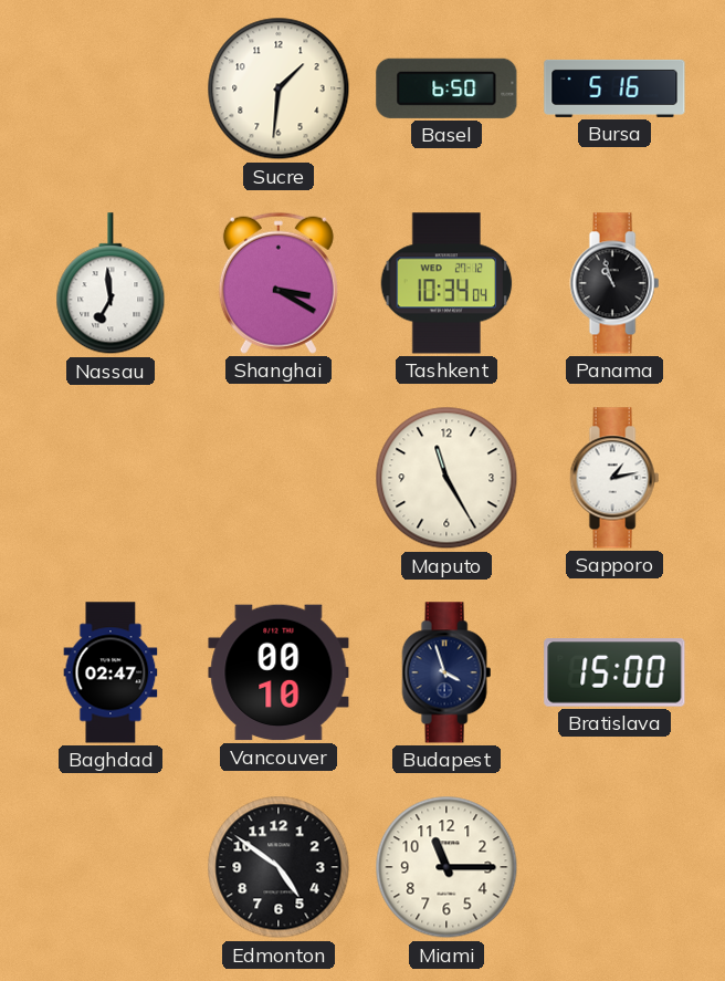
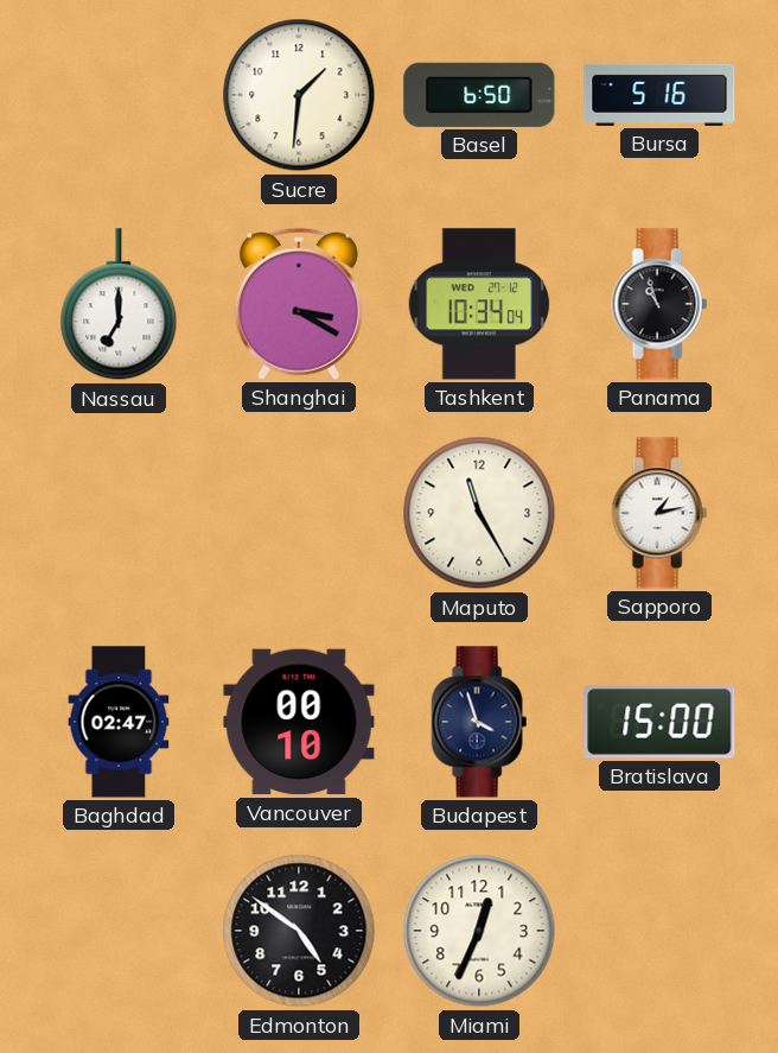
Nassau: 6:59 -> 7:00
Miami: 11:15 -> 12:34
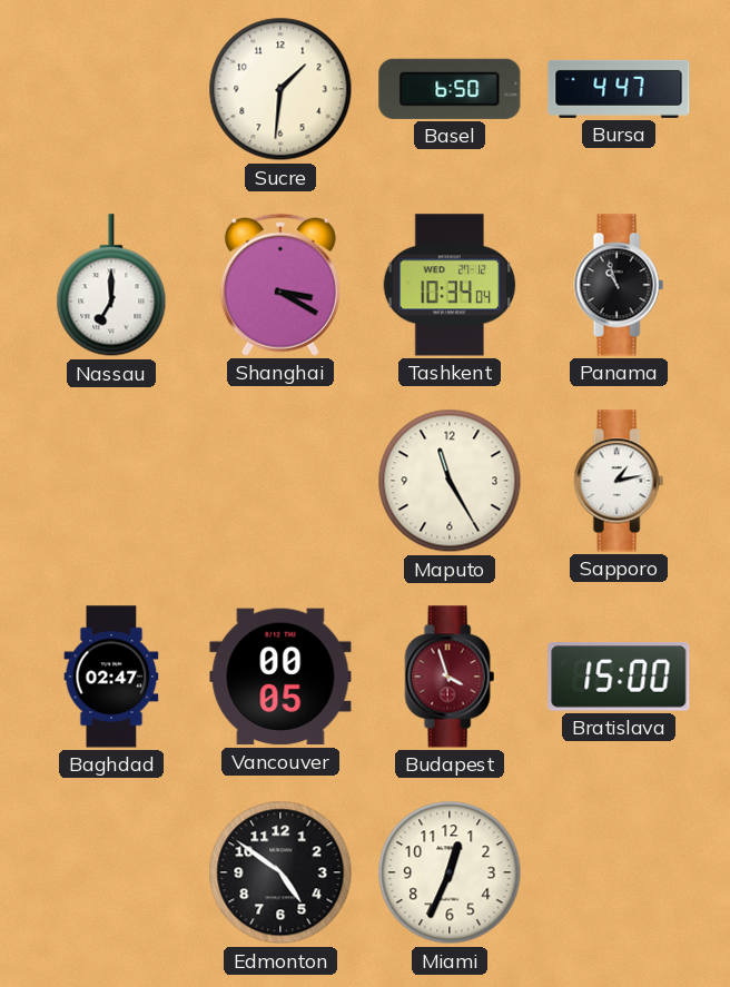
Bursa: 5:16 -> 4:47
Vancouver: 00:10 -> 00:05
Budapest dial: navy -> burgundy
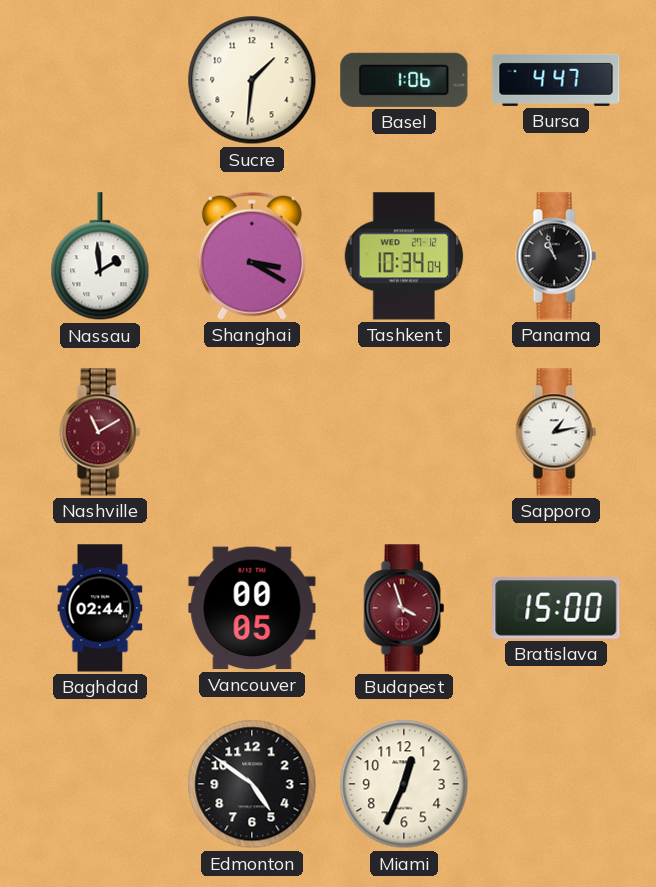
Basel: 6:50 -> 1:06
Nassau: 7:00 -> 1:59
Nashville: none -> 11:10
Maputo: 11:25 -> none
Baghdad: 02:47 -> 02:44
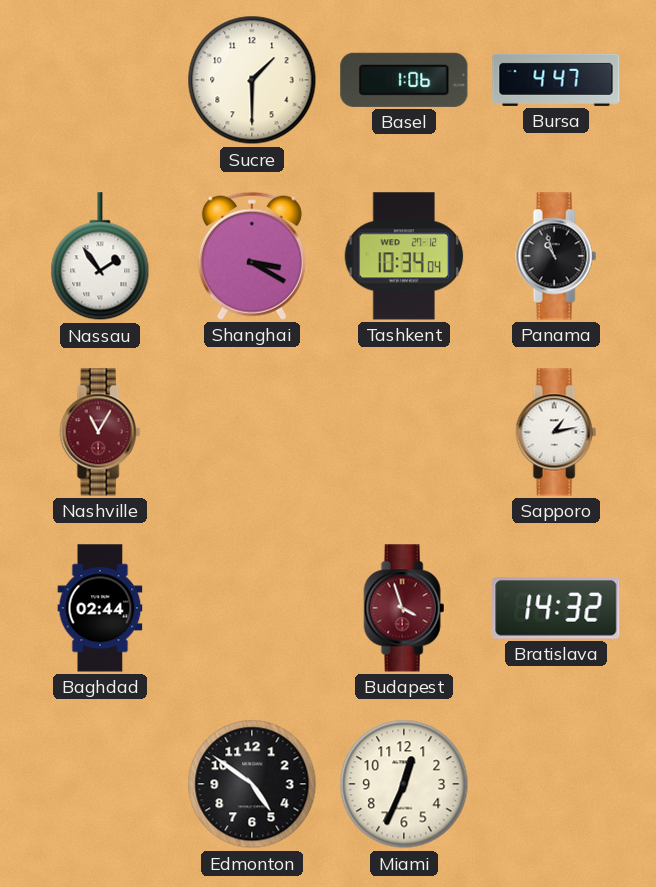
Sucre: 1:31 -> 1:30
Nassau: 1:59 -> 1:54
Nashville: 11:10 -> 11:05
Vancouver: 00:05 -> none
Bratislava: 15:00 -> 14:32
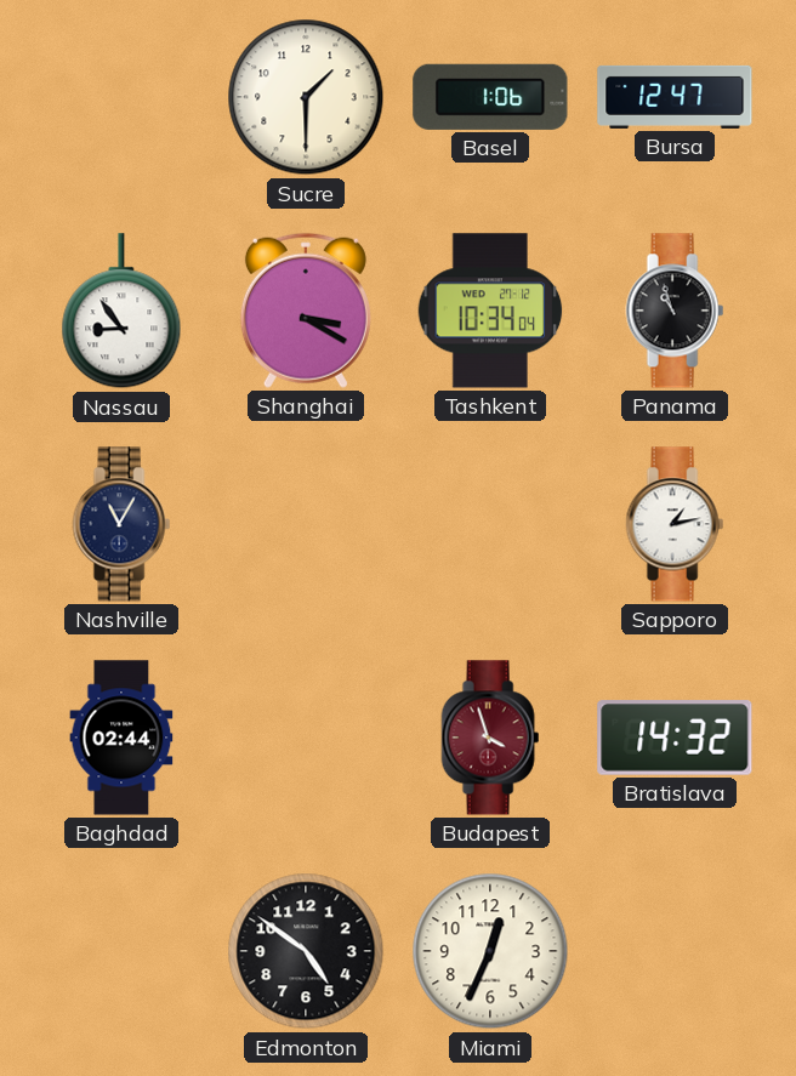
Bursa: 4:47 -> 12:47
Nassau: 1:54 -> 8:54
Nashville dial: burgundy -> navy
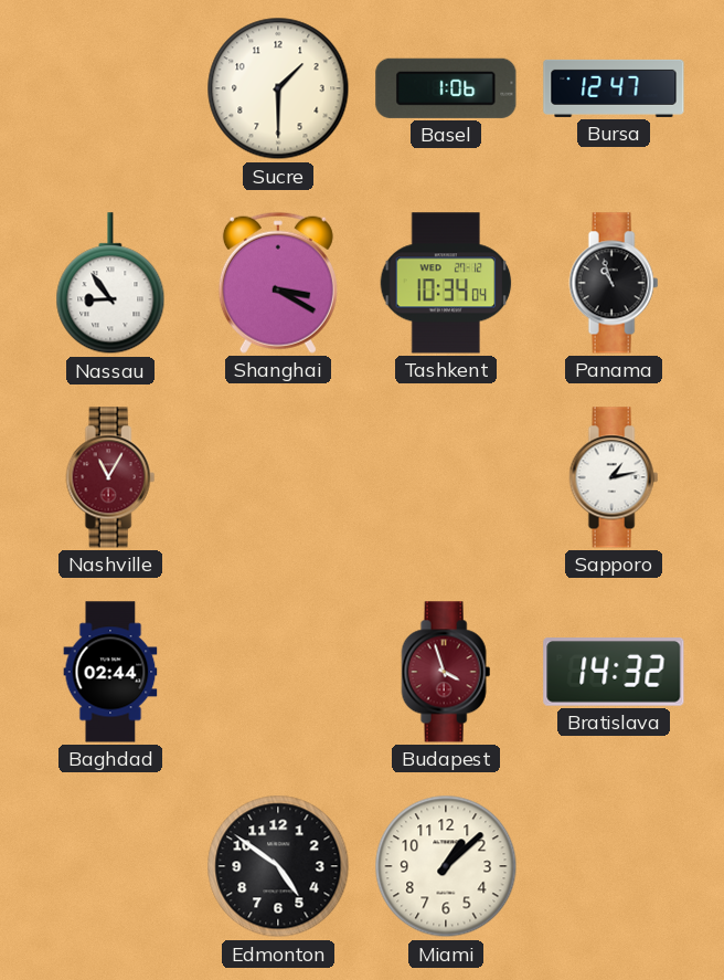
Nashville dial: navy -> burgundy
Miami: 12:34 -> 1:08
